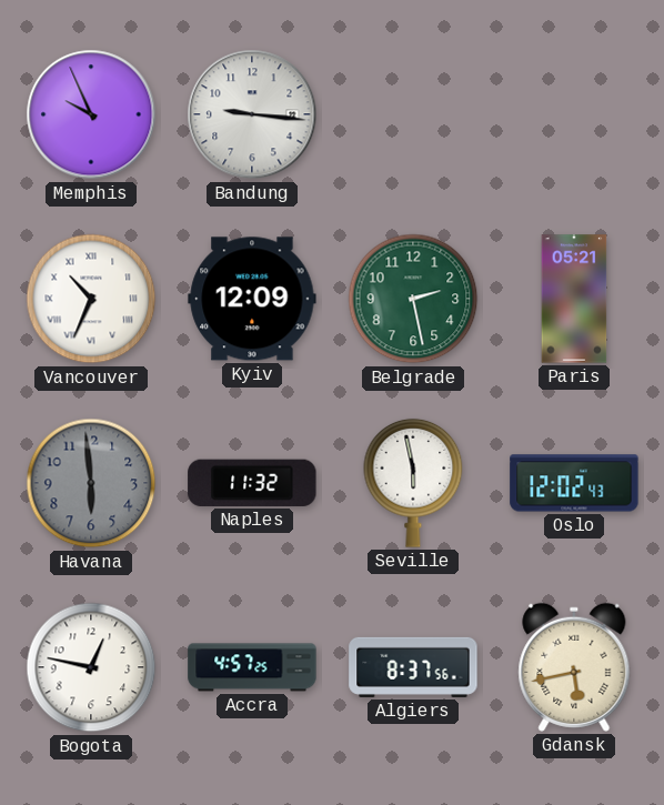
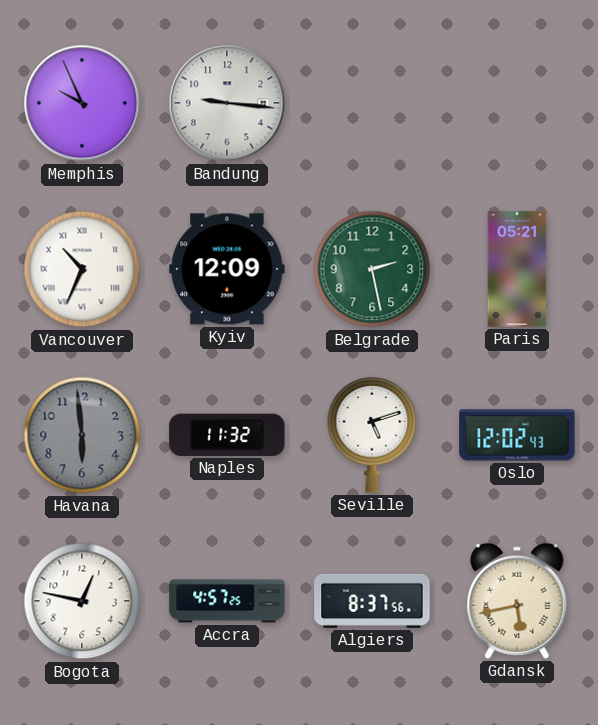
Seville: 5:58 -> 5:12
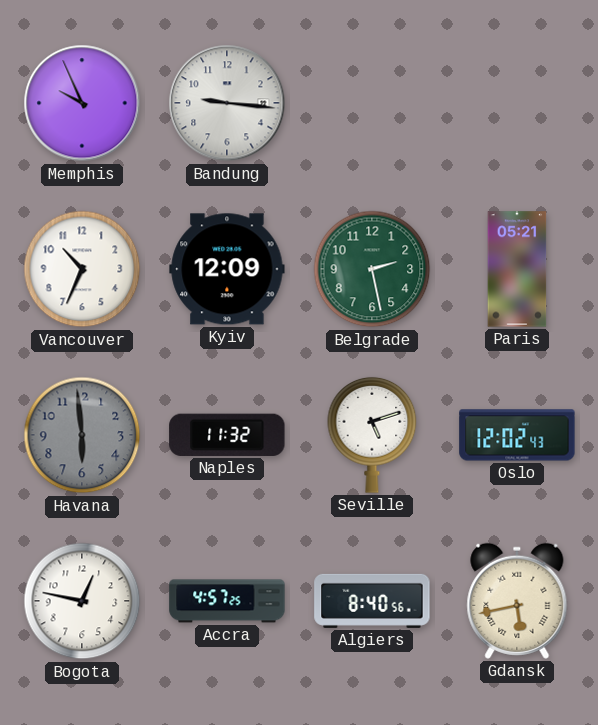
Vancouver numerals: Roman -> Arabic
Algiers: 8:37 -> 8:40
